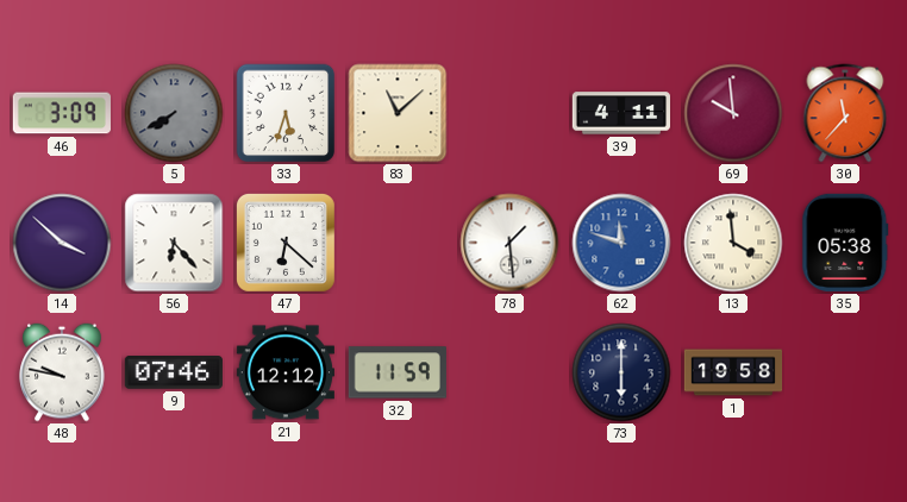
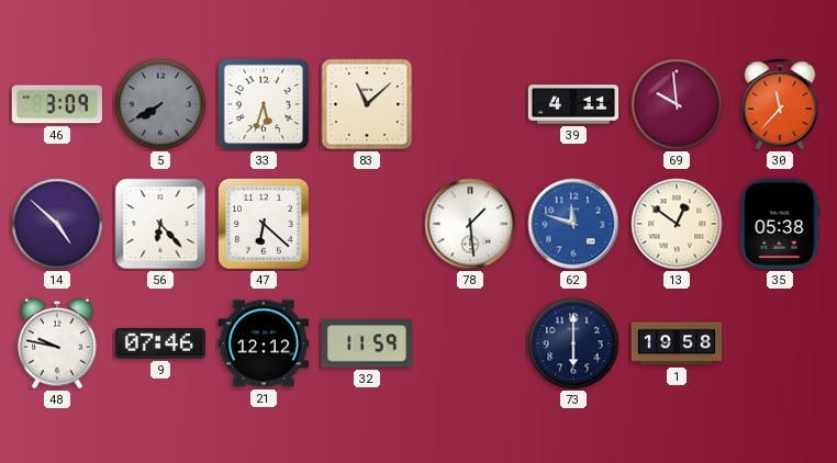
14: 3:52 -> 4:52
13: 3:59 -> 12:51
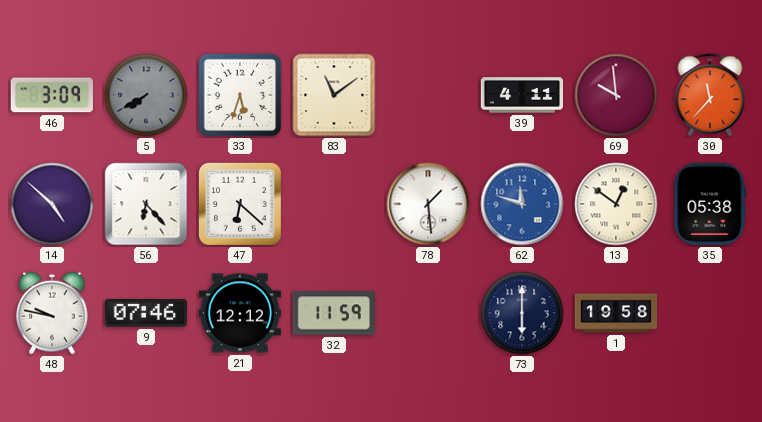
83: 11:08 -> 11:09
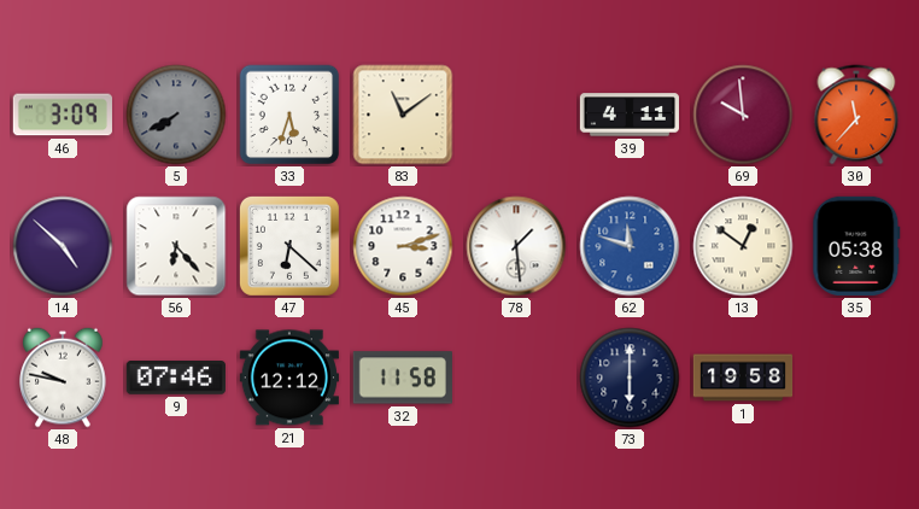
45: none -> 3:12
32: 11:59 -> 11:58
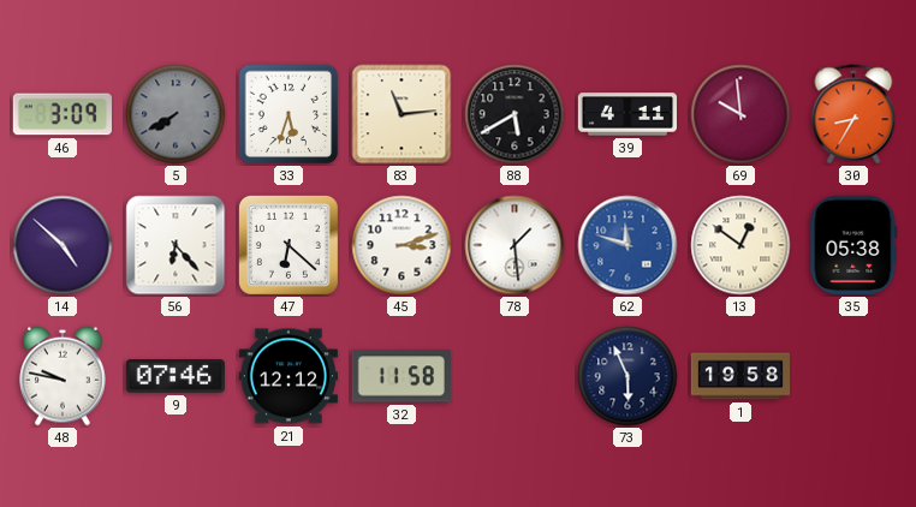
83: 11:09 -> 11:14
88: none -> 5:40
30: 11:37 -> 8:35
73: 6:00 -> 5:56
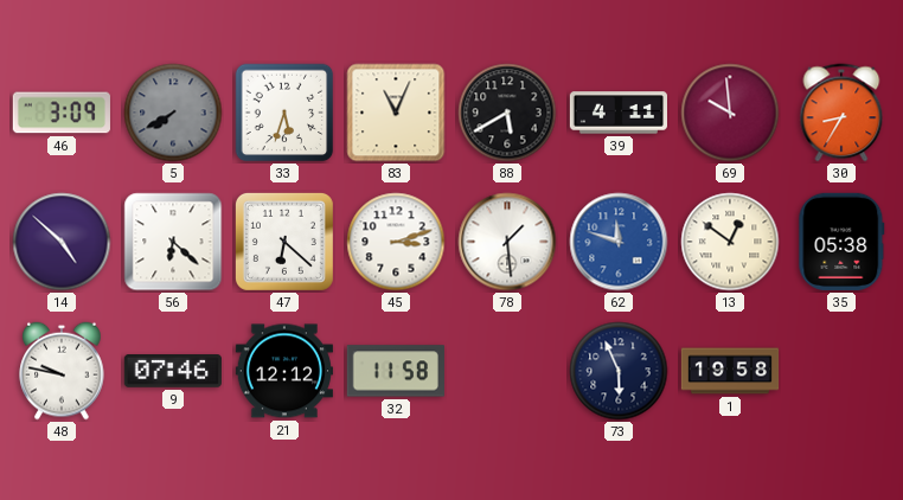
83: 11:14 -> 11:04
56: 6:23 -> 6:22
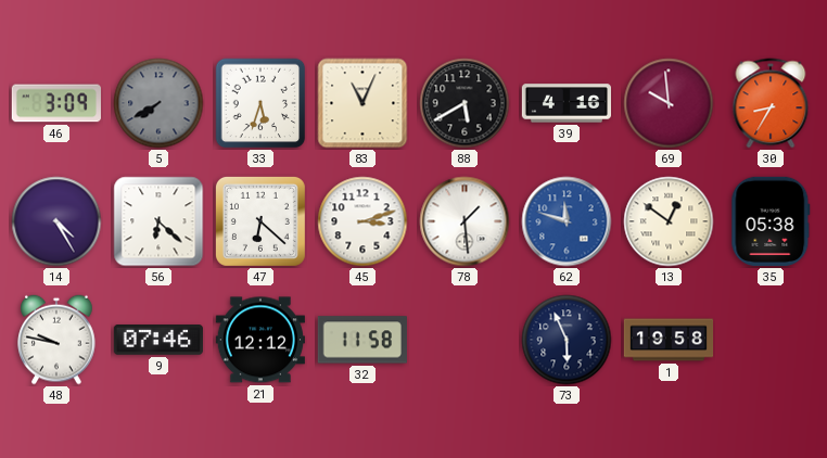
39: 4:11 -> 4:16
14: 4:52 -> 4:25
